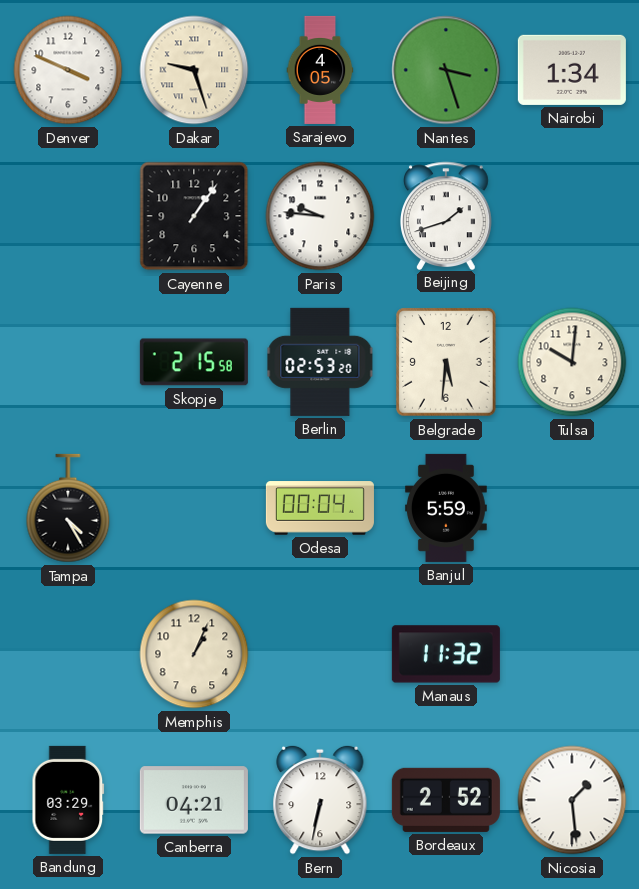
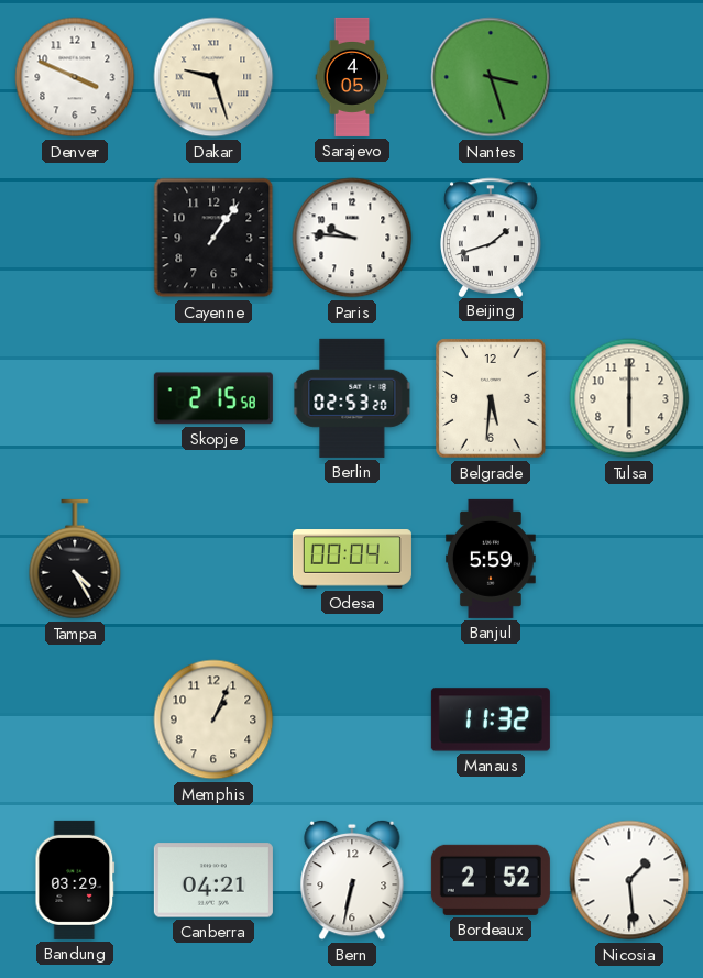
Nairobi: 1:34 -> none
Tulsa: 10:01 -> 6:00
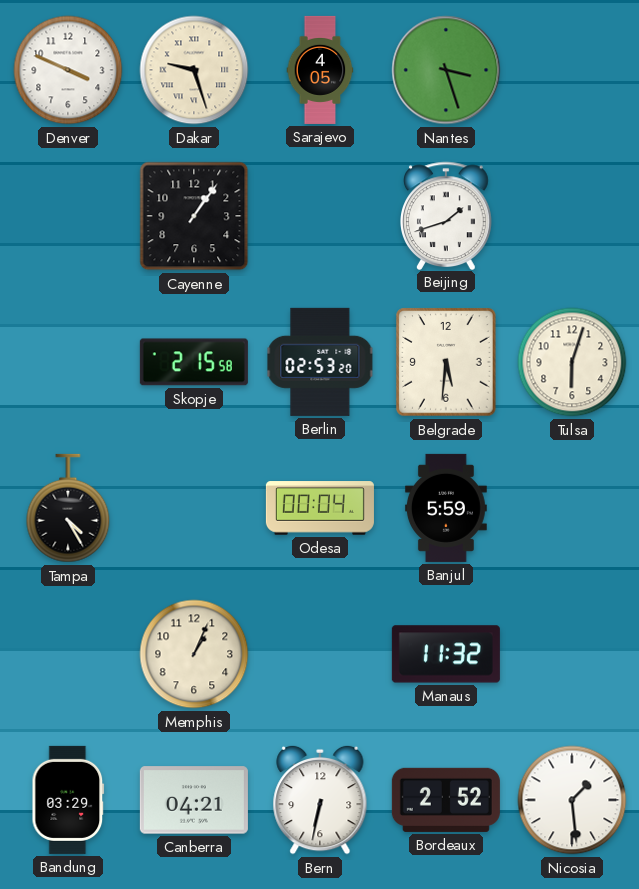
Paris: 9:46 -> none
Tulsa: 6:00 -> 6:03
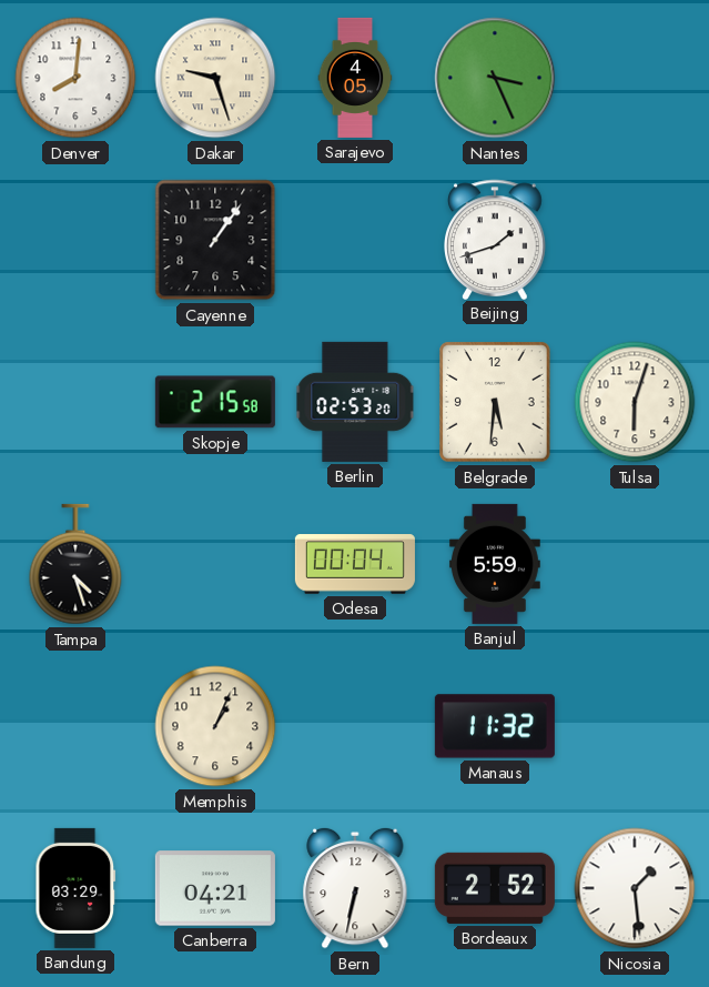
Denver: 3:49 -> 8:01
Nantes: 3:27 -> 3:26
Tampa: 4:25 -> 4:27
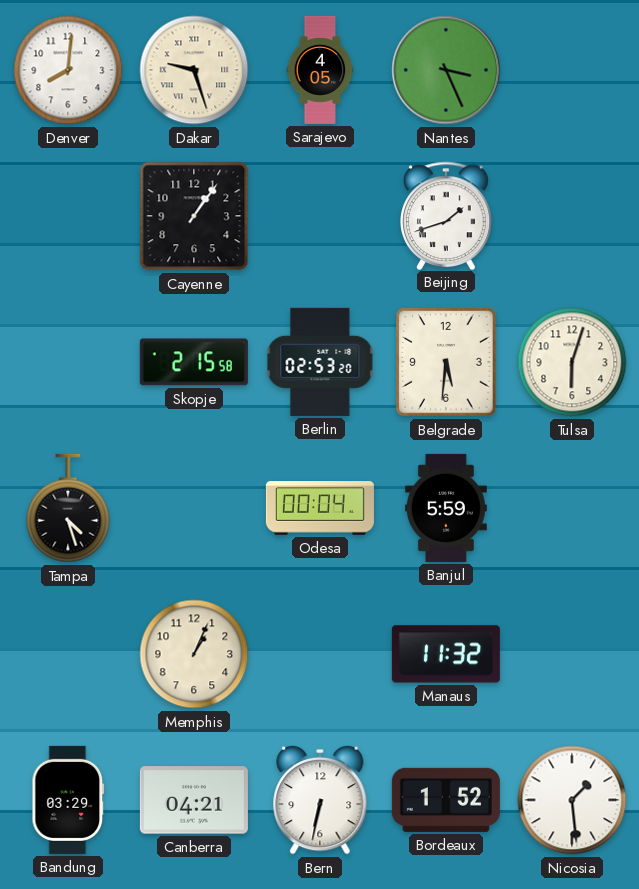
Bordeaux: 2:52 -> 1:52
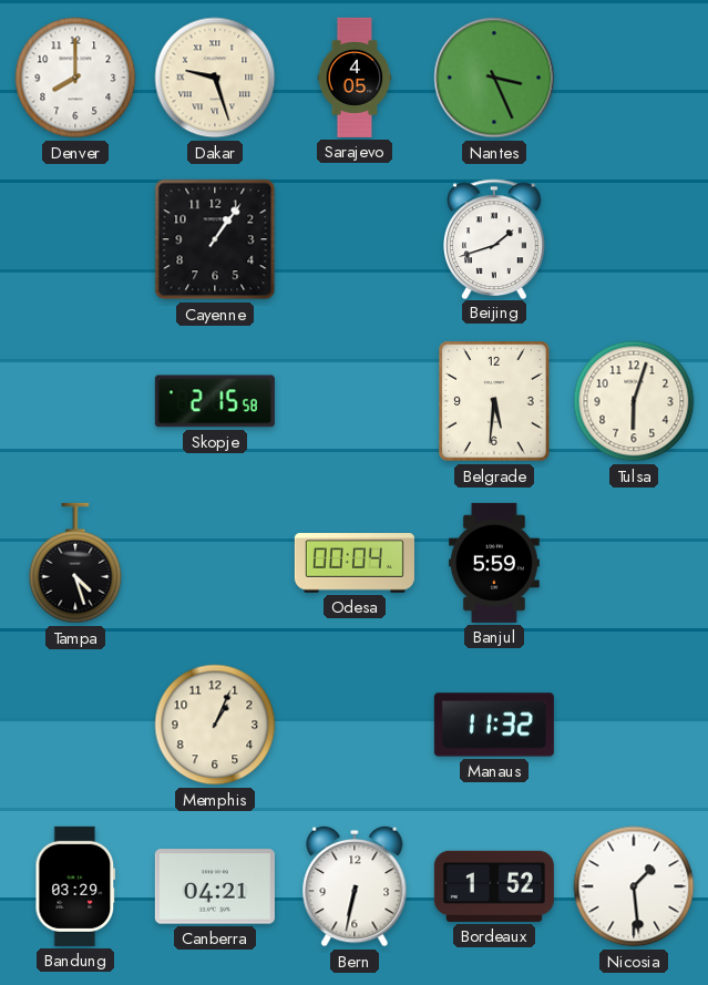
Denver: 8:01 -> 8:00
Berlin: 02:53 -> none
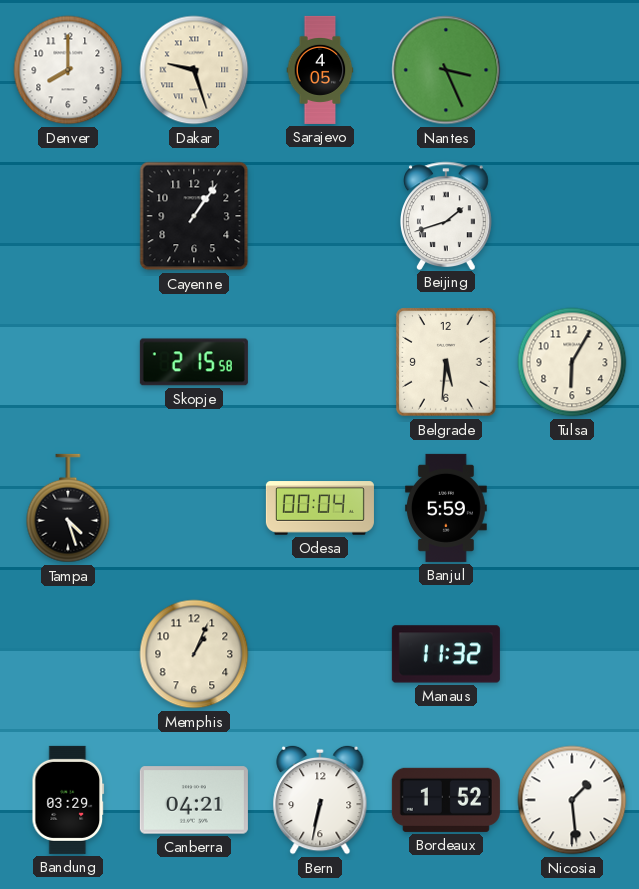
Tulsa: 6:03 -> 6:05
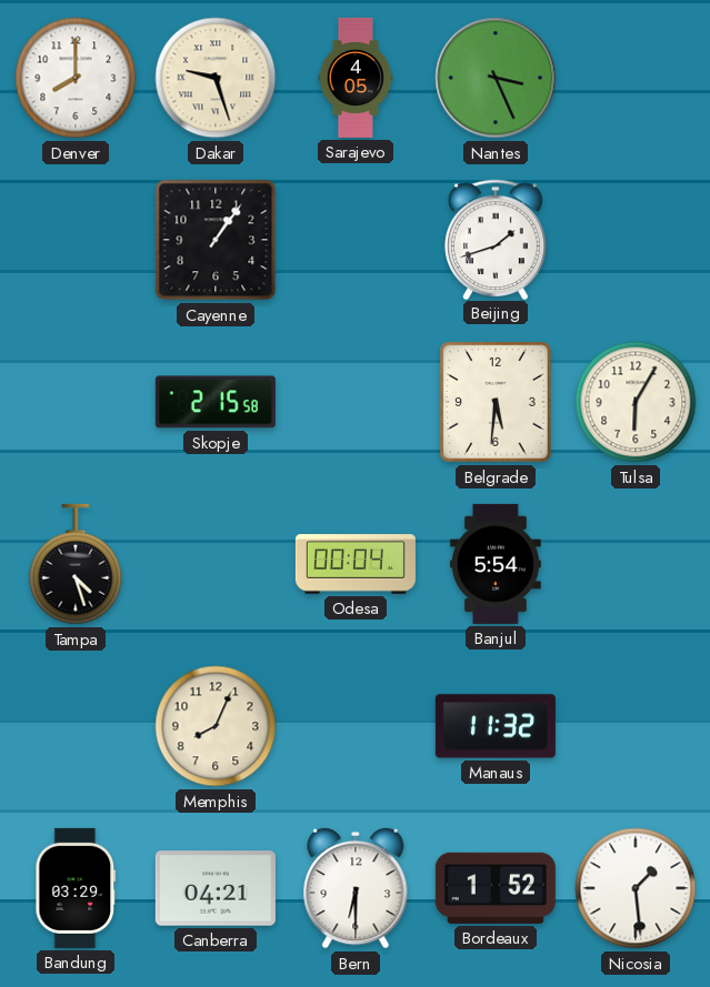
Banjul: 5:59 -> 5:54
Memphis: 1:04 -> 8:04
Bern: 6:32 -> 6:30
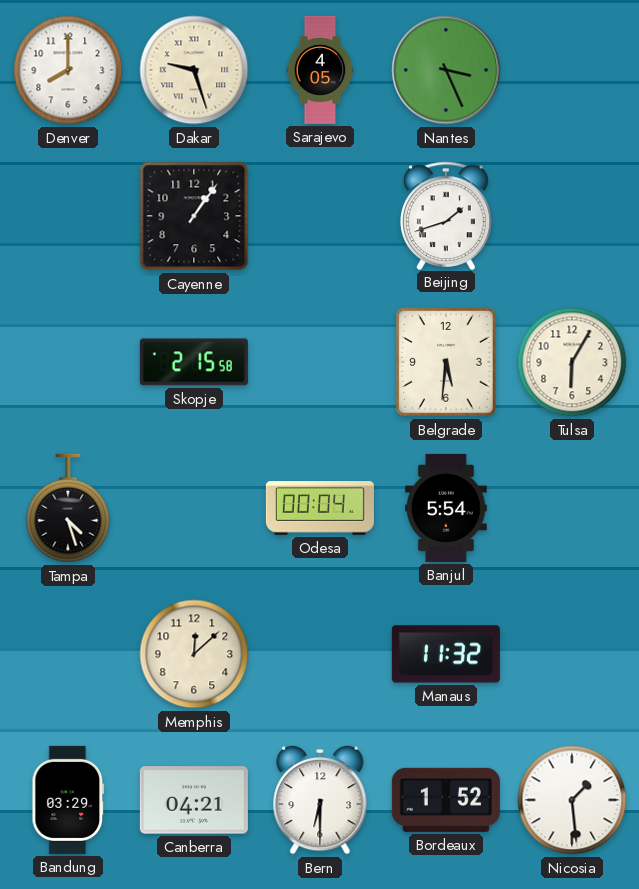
Memphis: 8:04 -> 12:08
